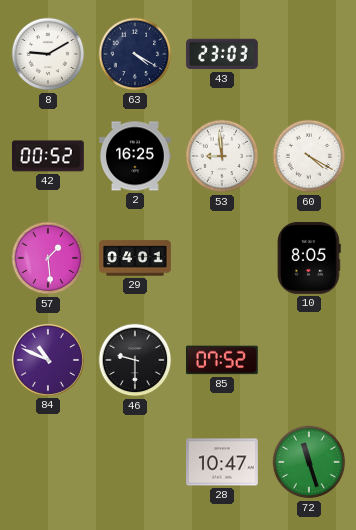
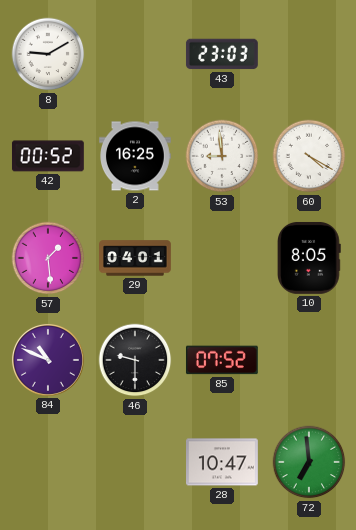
63: 4:20 -> none
72: 11:27 -> 6:59
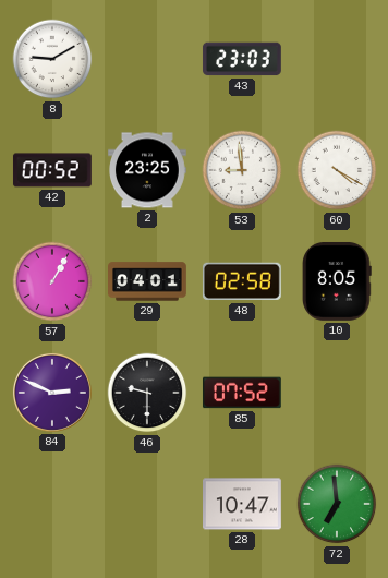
2: 16:25 -> 23:25
57: 1:29 -> 1:05
48: none -> 02:58
84: 10:49 -> 2:49
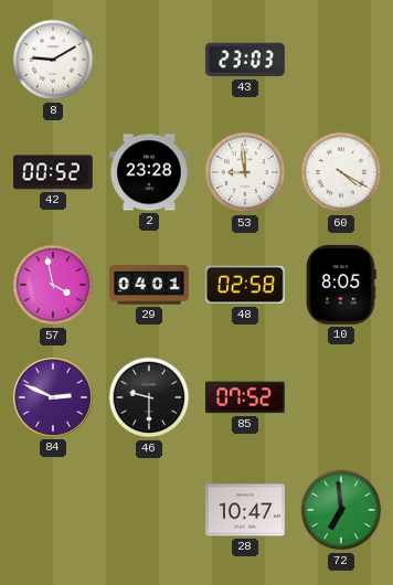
2: 23:25 -> 23:28
57: 1:05 -> 3:58
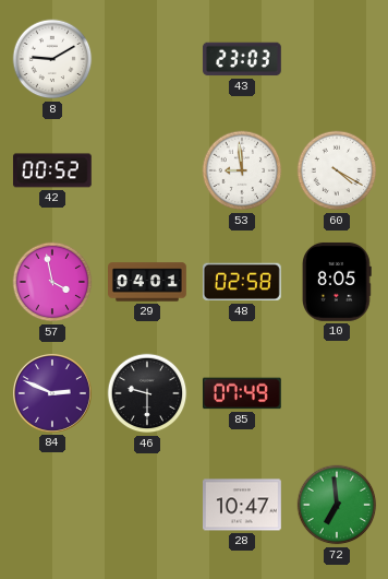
2: 23:28 -> none
85: 07:52 -> 07:49
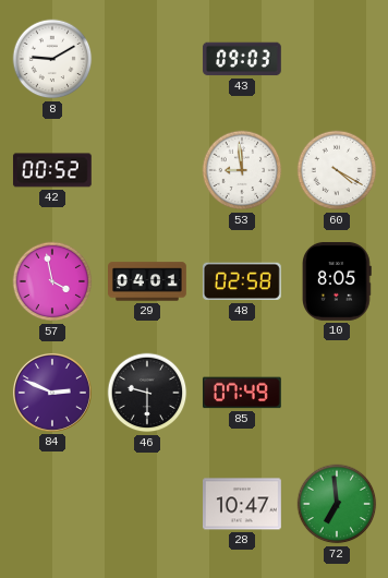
43: 23:03 -> 09:03
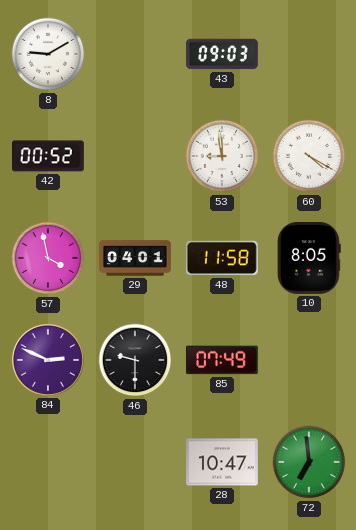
48: 02:58 -> 11:58
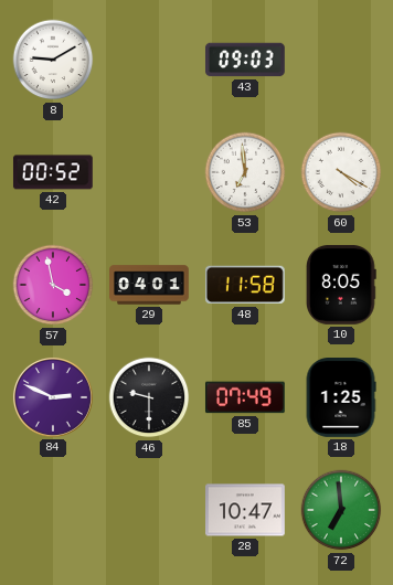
53: 8:59 -> 6:59
18: none -> 1:25
